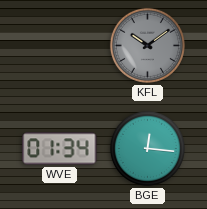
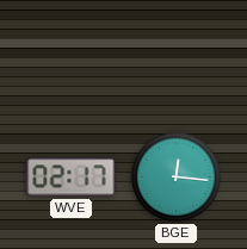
KFL: 10:09 -> none
WVE: 01:34 -> 02:17
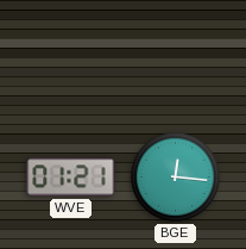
WVE: 02:17 -> 01:21
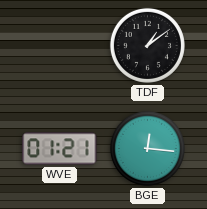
TDF: none -> 1:09
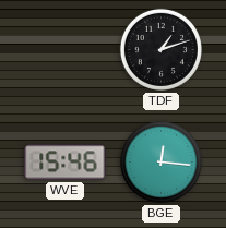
TDF: 1:09 -> 1:12
WVE: 01:21 -> 15:46
